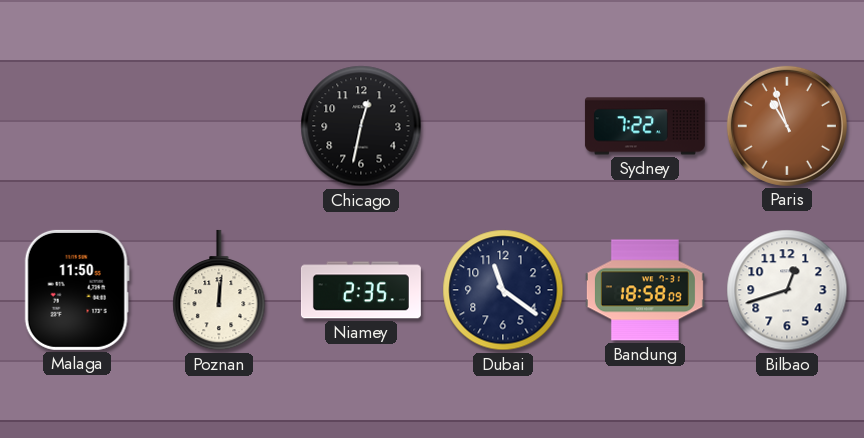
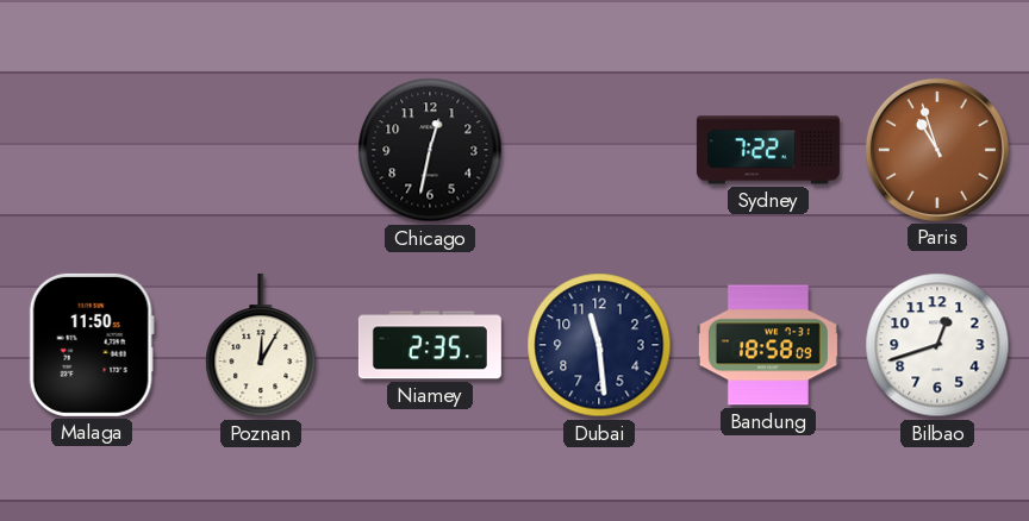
Poznan: 12:01 -> 12:05
Dubai: 11:21 -> 11:29
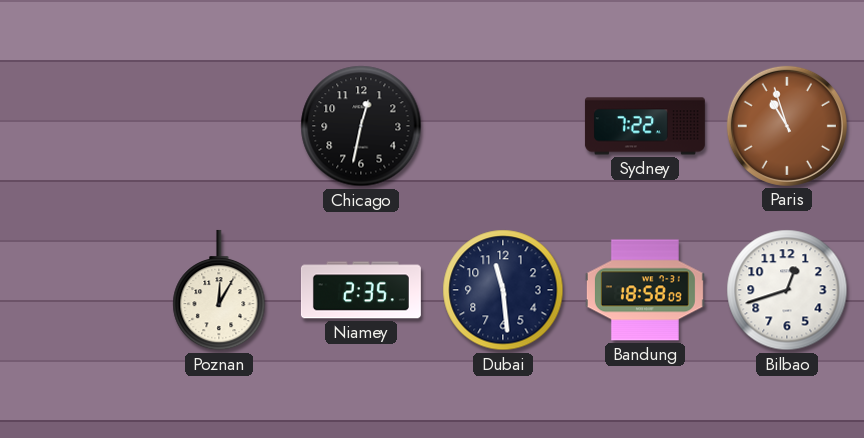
Malaga: 11:50 -> none
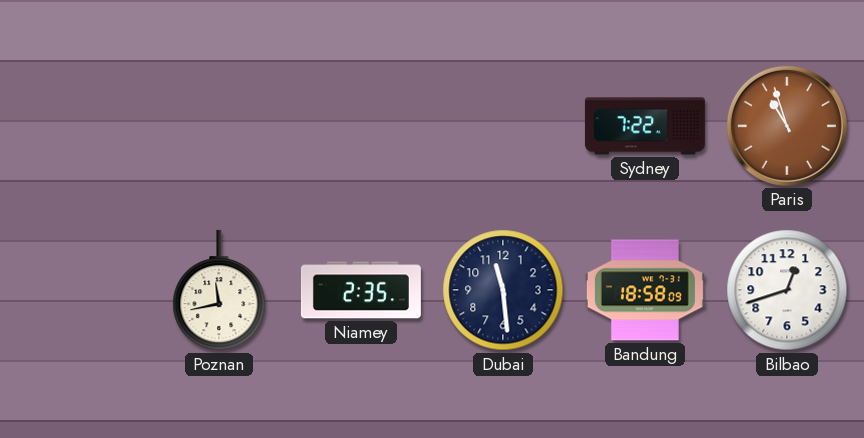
Chicago: 12:32 -> none
Poznan: 12:05 -> 11:43
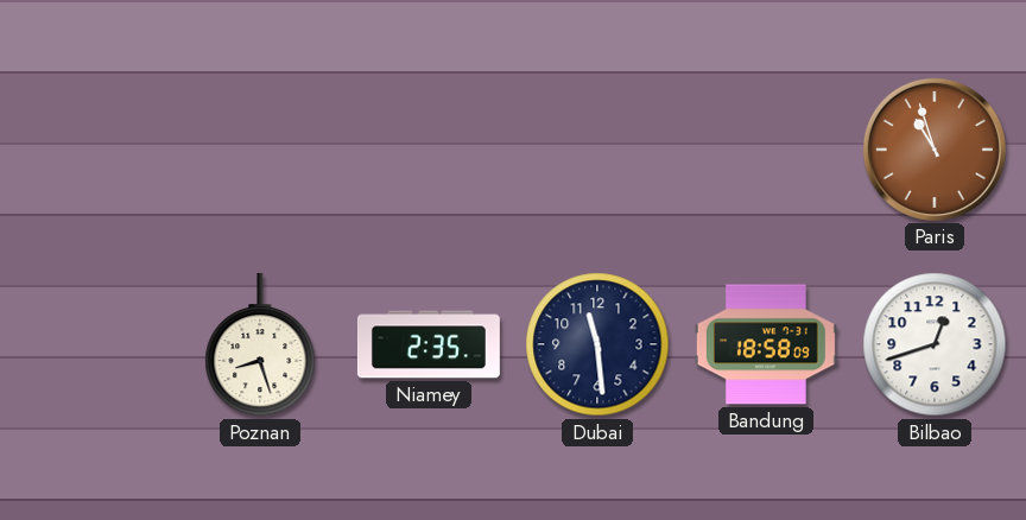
Sydney: 7:22 -> none
Poznan: 11:43 -> 8:27
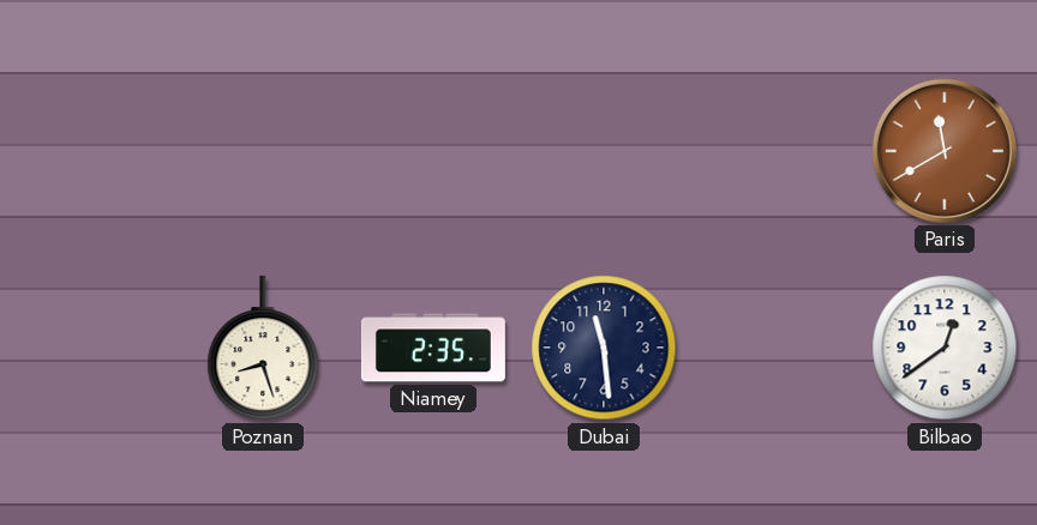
Paris: 10:57 -> 11:40
Bandung: 18:58 -> none
Bilbao: 12:42 -> 12:39
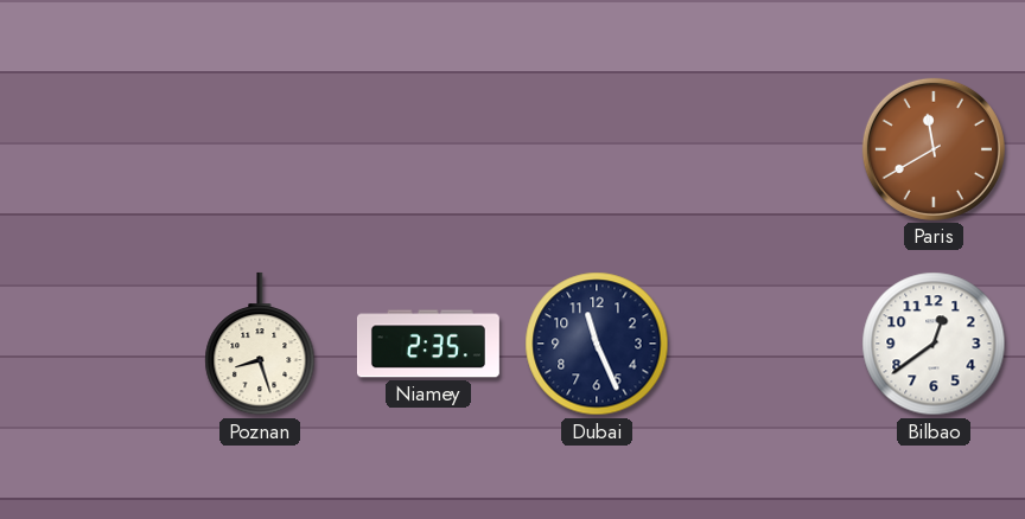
Dubai: 11:29 -> 11:26
